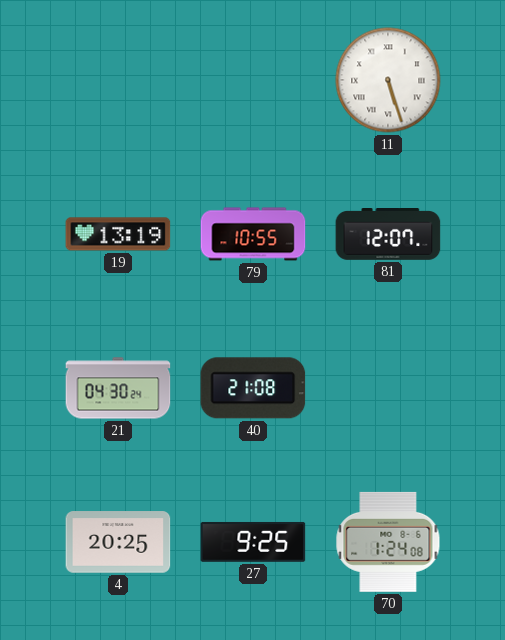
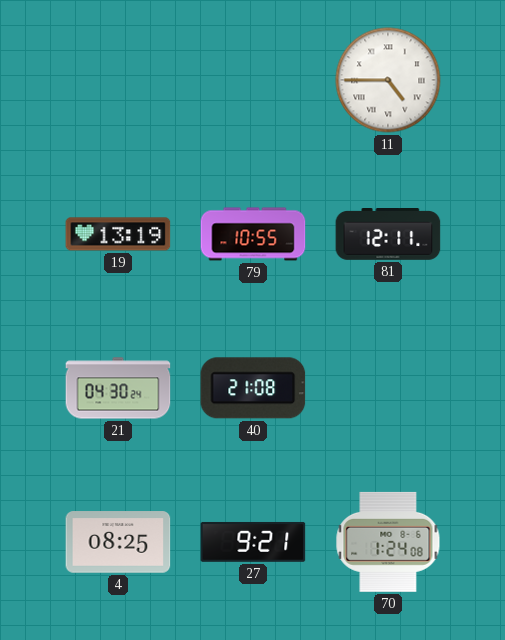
11: 5:27 -> 4:45
81: 12:07 -> 12:11
4: 20:25 -> 08:25
27: 9:25 -> 9:21
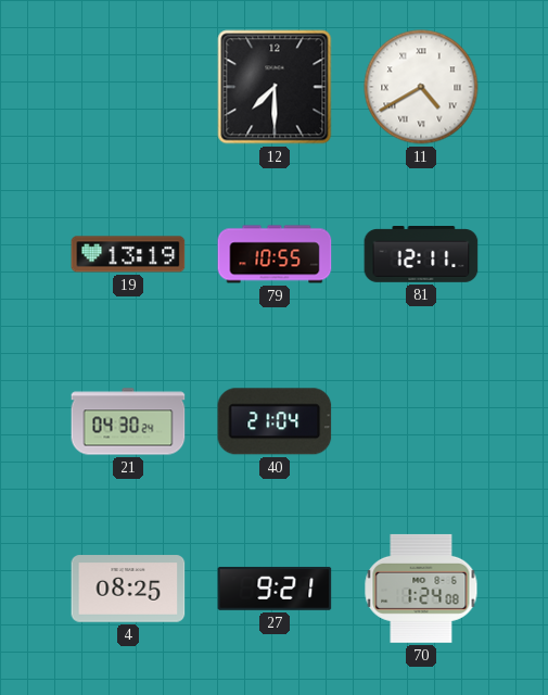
12: none -> 7:30
11: 4:45 -> 4:40
40: 21:08 -> 21:04
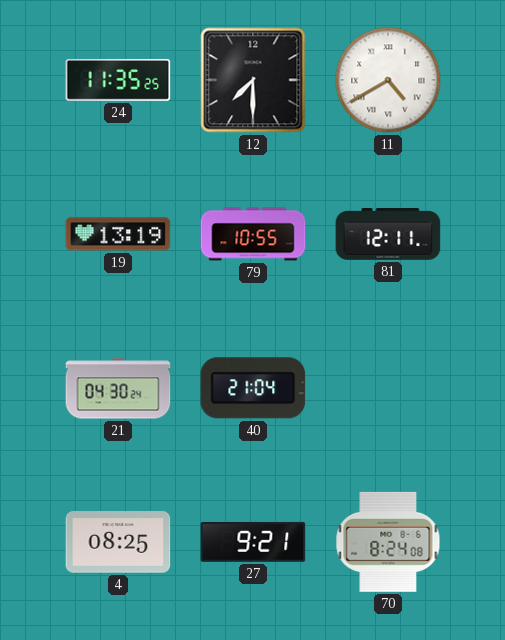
24: none -> 11:35
70: 1:24 -> 8:24
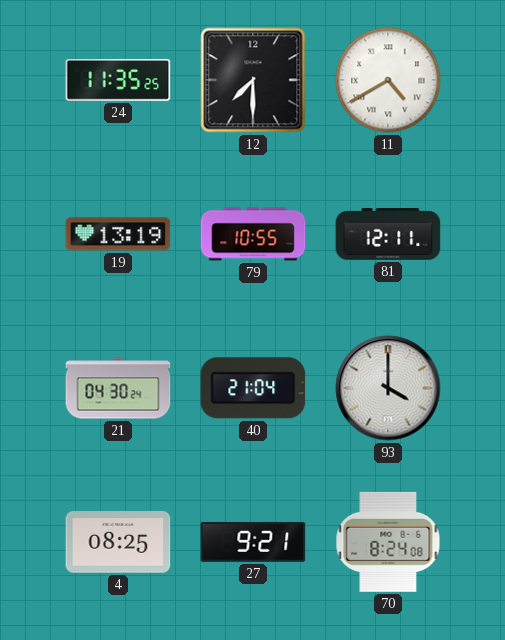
93: none -> 4:00
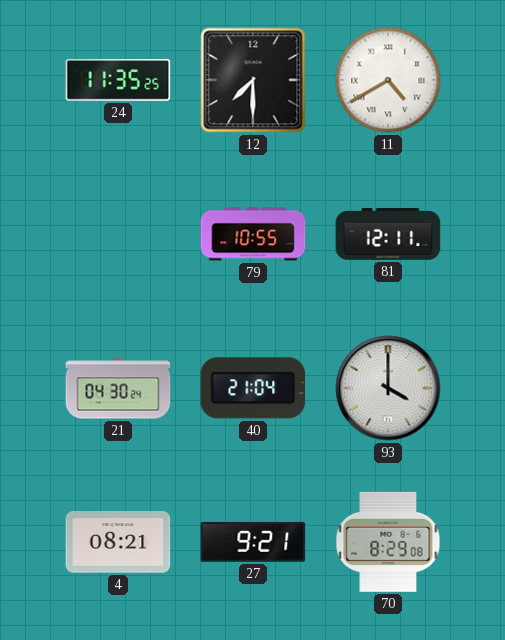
19: 13:19 -> none
4: 08:25 -> 08:21
70: 8:24 -> 8:29
